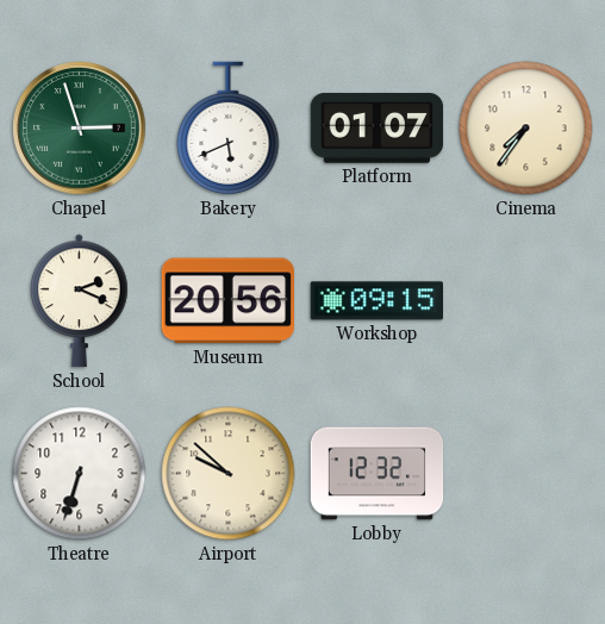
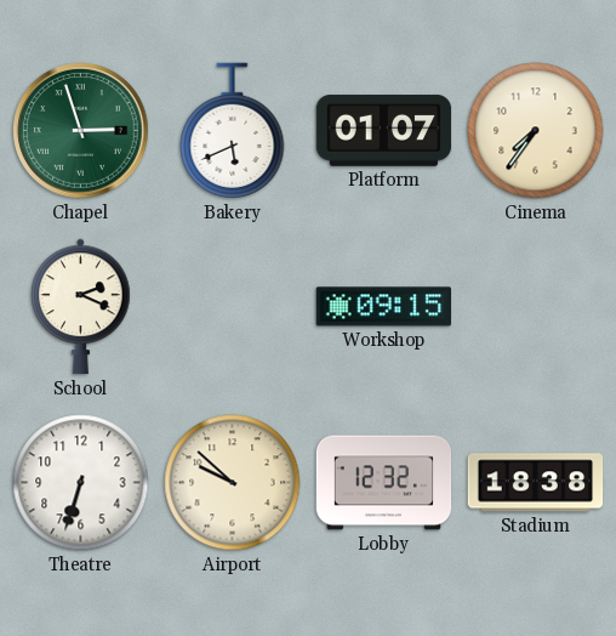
Museum: 20:56 -> none
Stadium: none -> 18:38
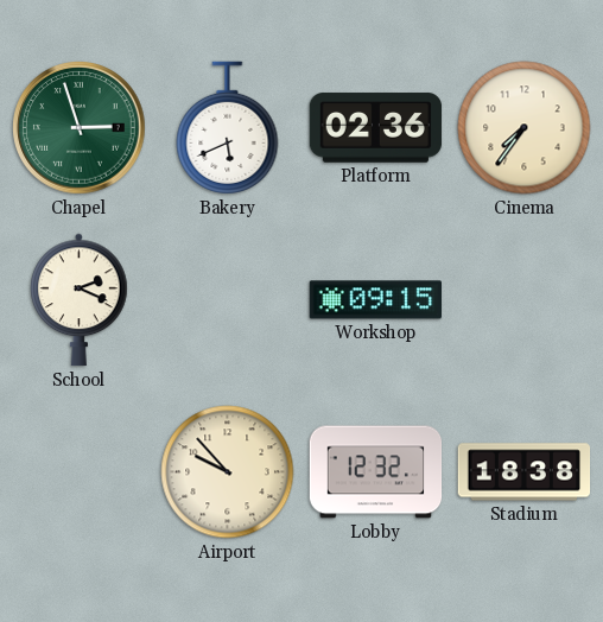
Platform: 01:07 -> 02:36
Theatre: 6:33 -> none
Airport: 9:52 -> 9:53
